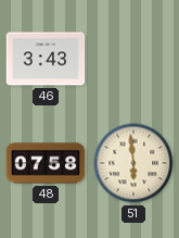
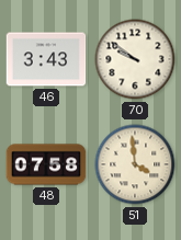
70: none -> 9:51
51: 5:59 -> 3:59
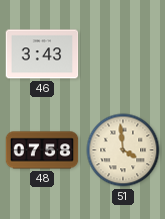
70: 9:51 -> none
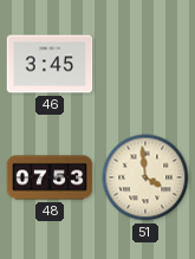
46: 3:43 -> 3:45
48: 07:58 -> 07:53
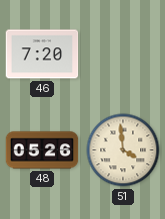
46: 3:45 -> 7:20
48: 07:53 -> 05:26
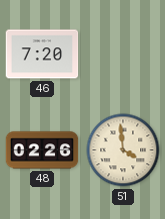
48: 05:26 -> 02:26
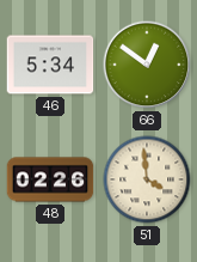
46: 7:20 -> 5:34
66: none -> 12:51
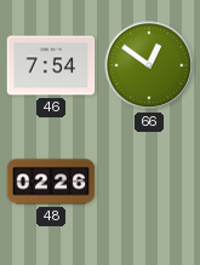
46: 5:34 -> 7:54
51: 3:59 -> none
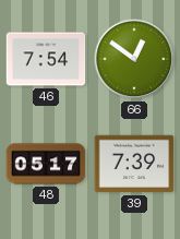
48: 02:26 -> 05:17
39: none -> 7:39
